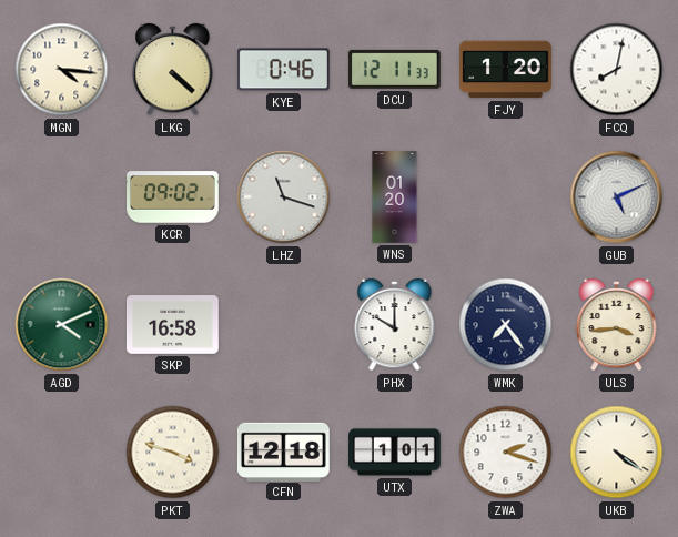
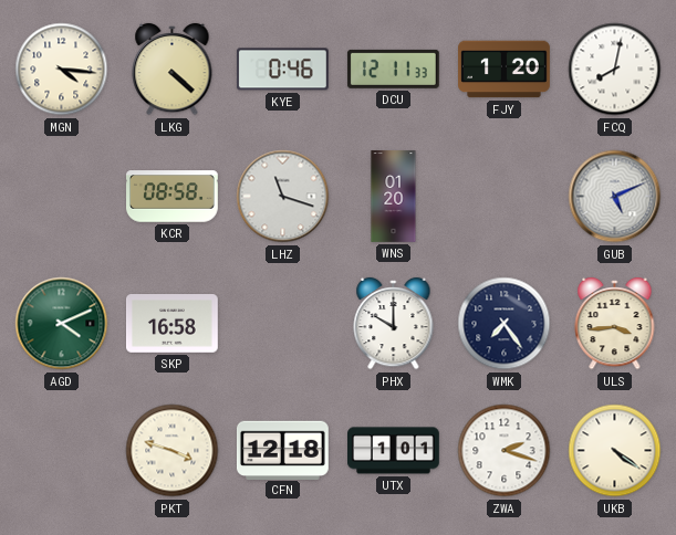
KCR: 09:02 -> 08:58
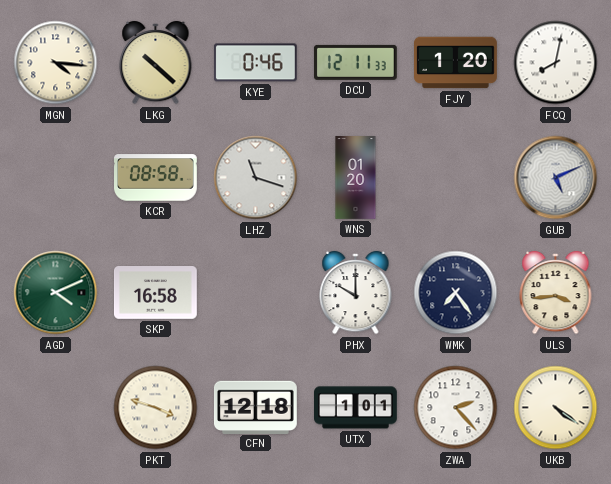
LKG: 4:22 -> 10:22
ZWA: 2:18 -> 2:23
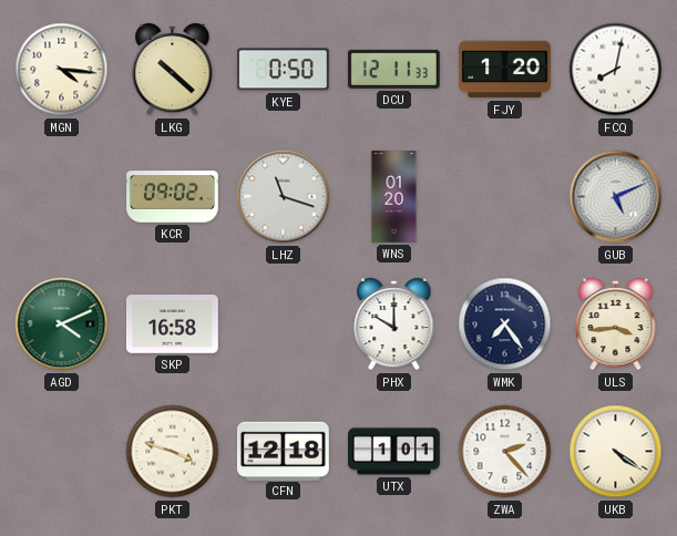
KYE: 0:46 -> 0:50
KCR: 08:58 -> 09:02
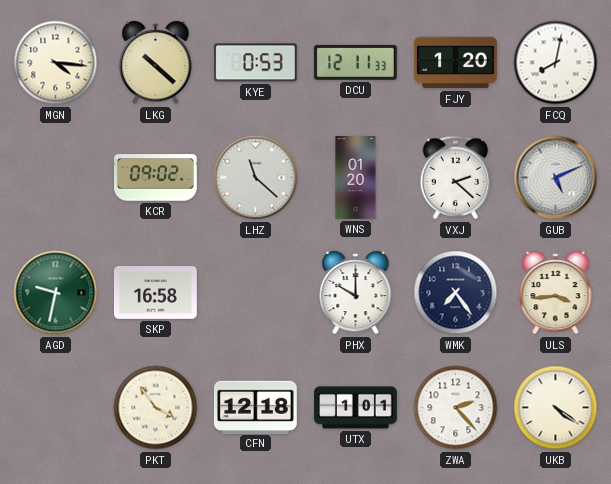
KYE: 0:50 -> 0:53
LHZ: 11:18 -> 11:22
VXJ: none -> 2:22
AGD: 4:11 -> 9:32
PKT: 3:48 -> 3:54
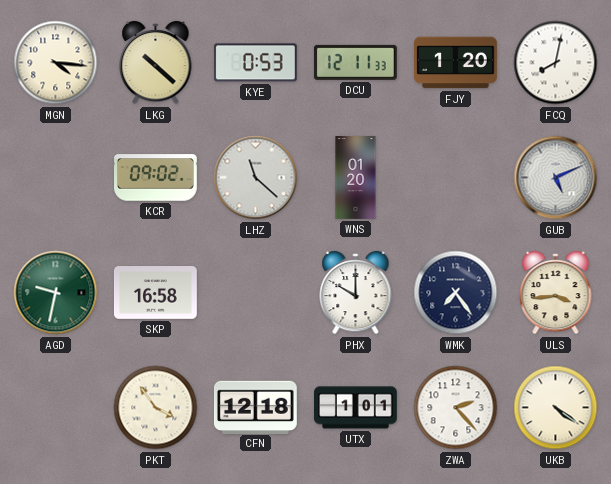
VXJ: 2:22 -> none
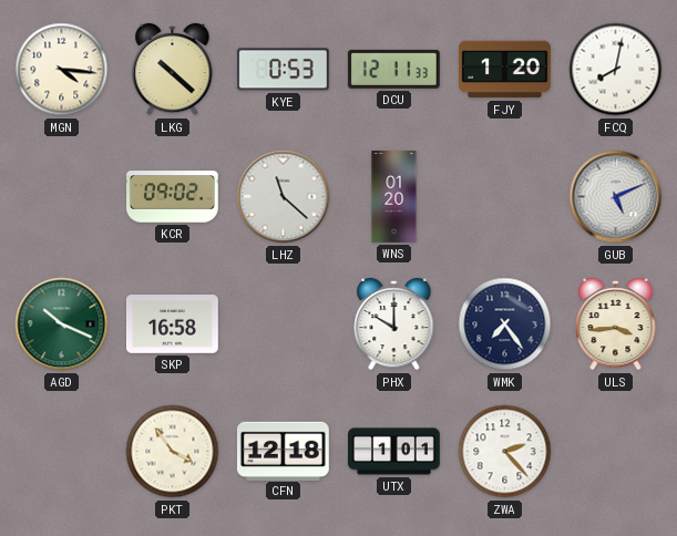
AGD: 9:32 -> 10:19
UKB: 4:21 -> none
